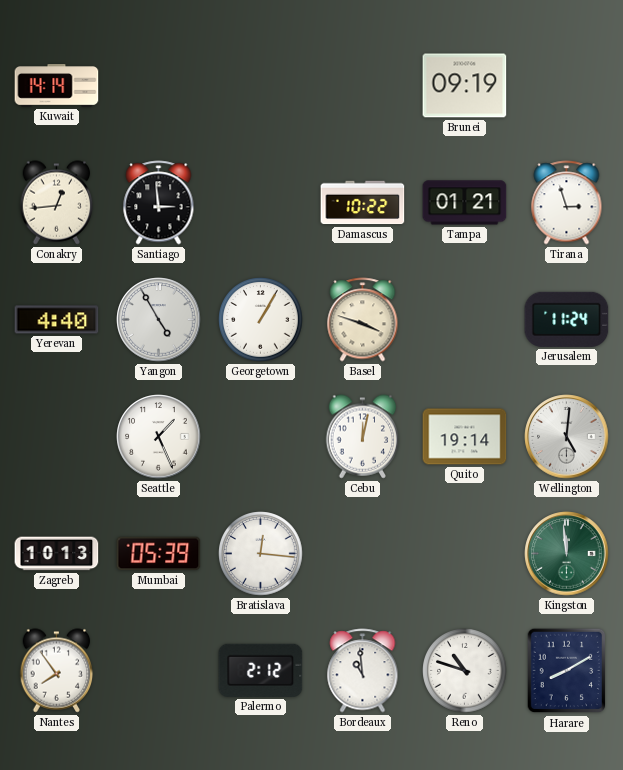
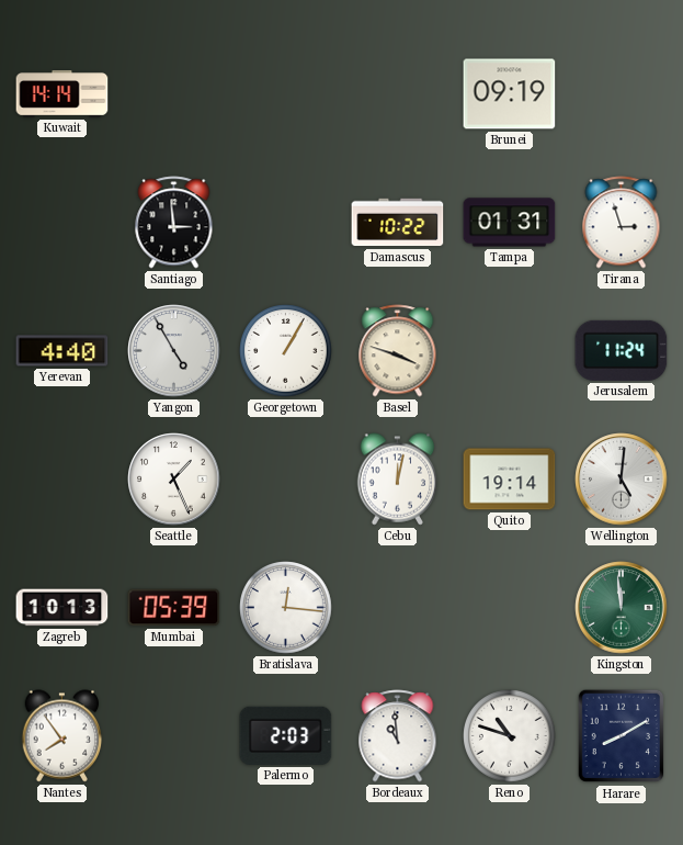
Conakry: 12:44 -> none
Tampa: 01:21 -> 01:31
Palermo: 2:12 -> 2:03
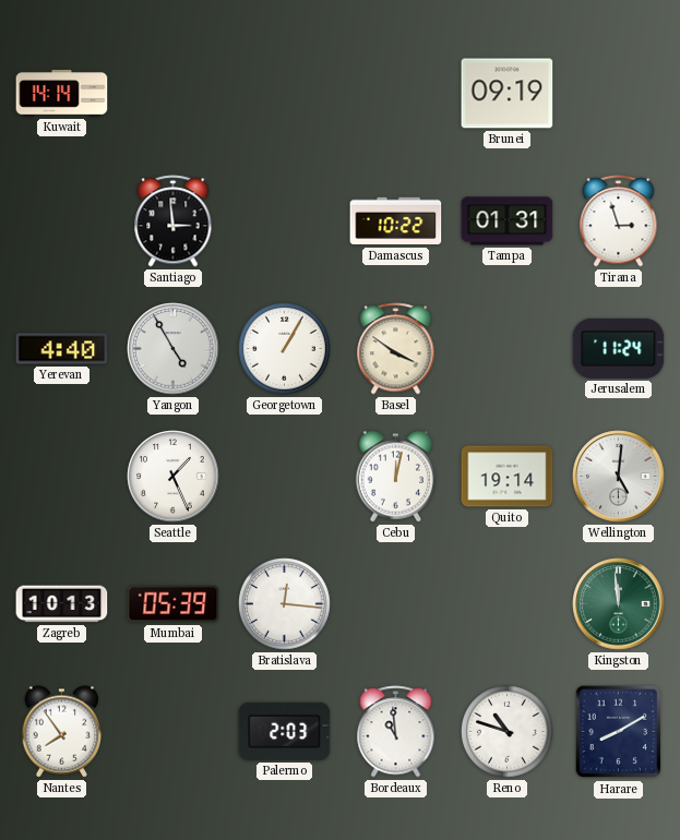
Basel: 3:48 -> 3:51
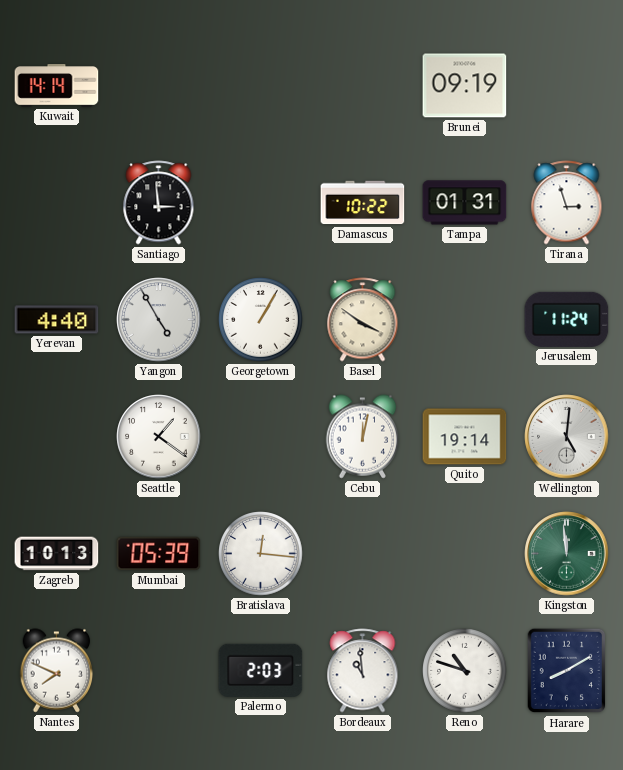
Seattle: 1:26 -> 1:21
Nantes: 7:54 -> 7:49
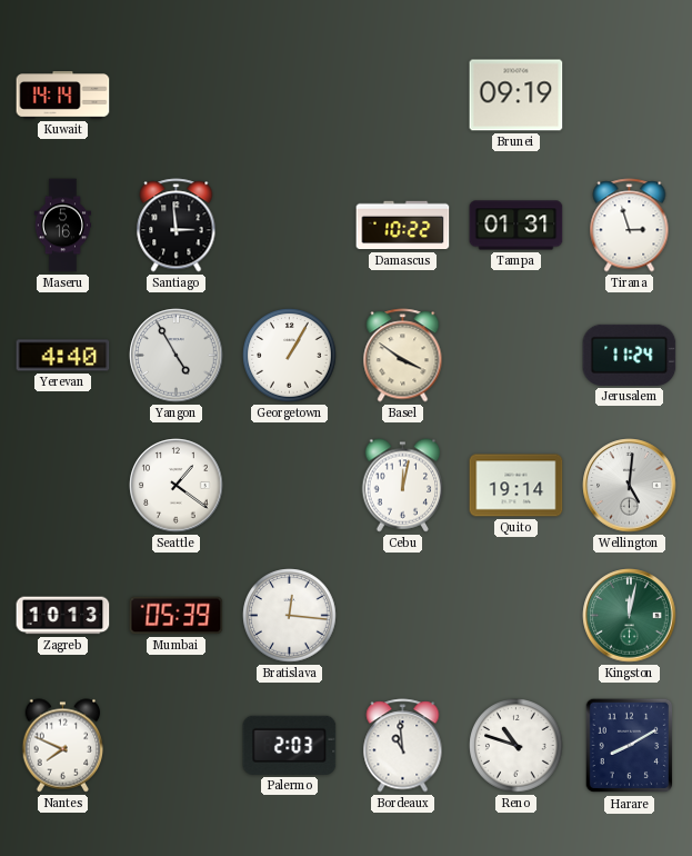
Maseru: none -> 5:16
Kingston: 11:59 -> 12:02
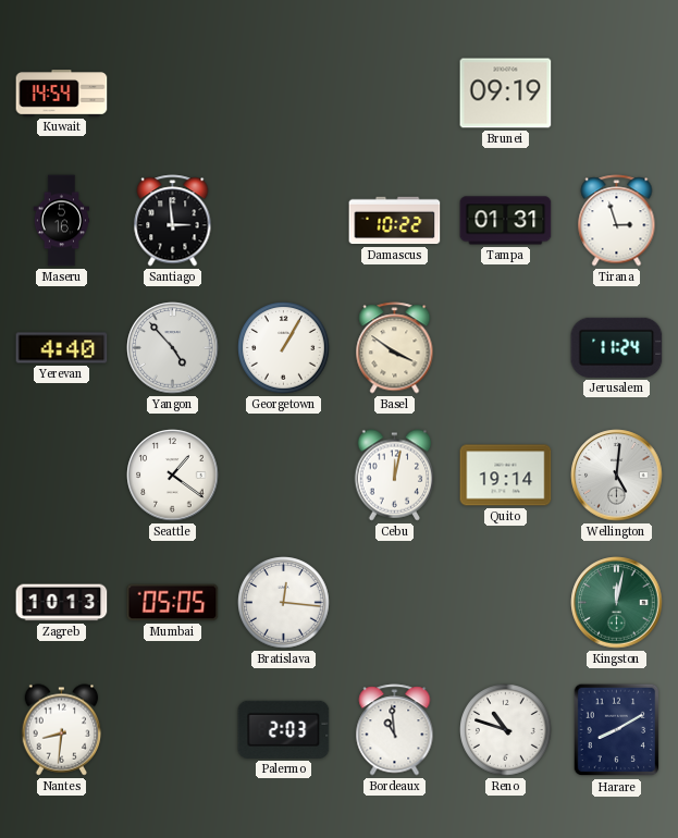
Kuwait: 14:14 -> 14:54
Yangon: 4:55 -> 4:53
Mumbai: 05:39 -> 05:05
Nantes: 7:49 -> 8:31
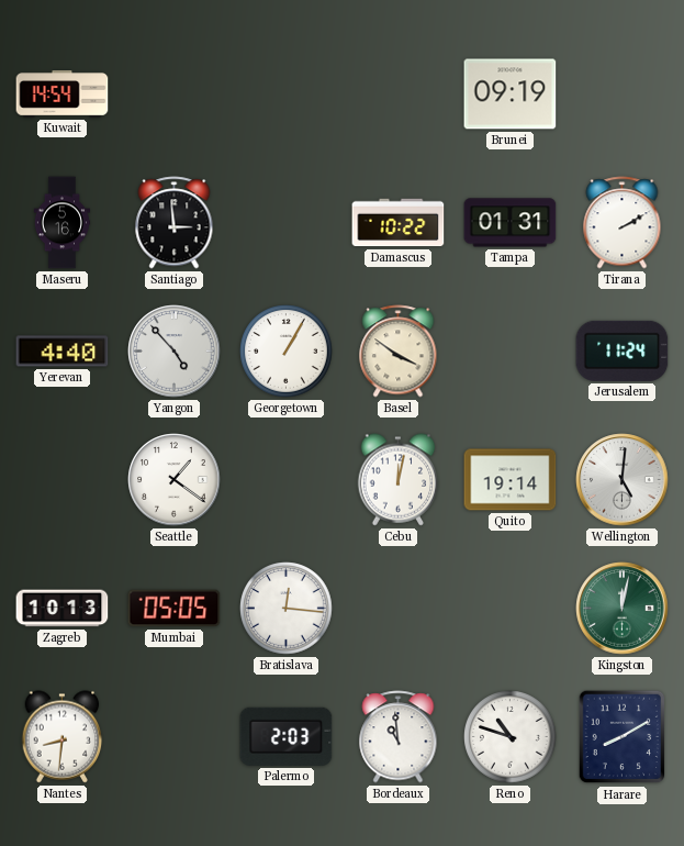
Tirana: 2:57 -> 2:10
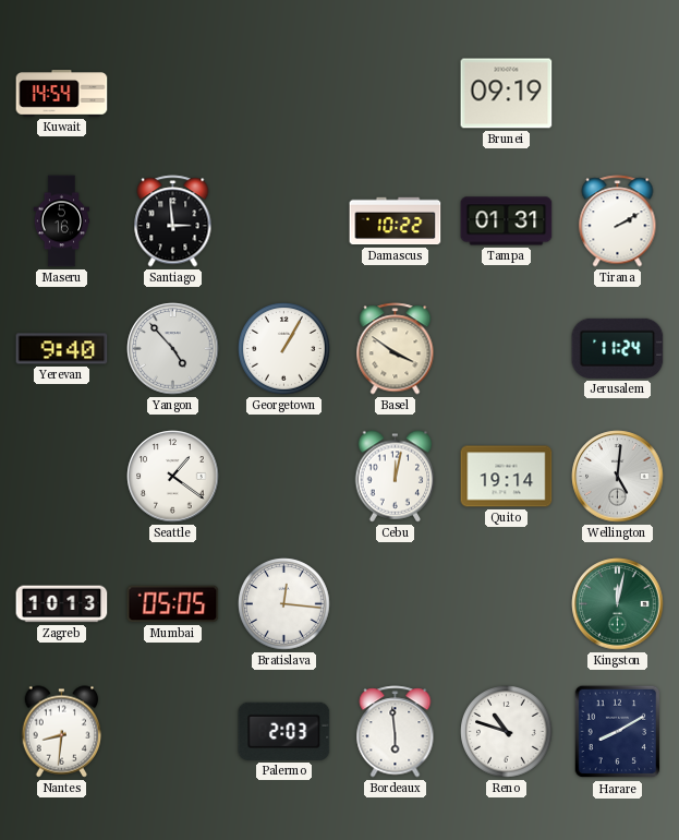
Yerevan: 4:40 -> 9:40
Bordeaux: 10:59 -> 5:59
